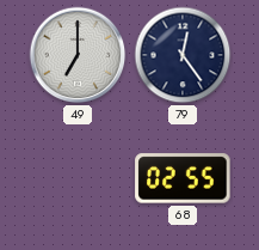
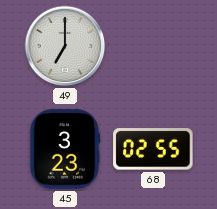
79: 12:24 -> none
45: none -> 3:23
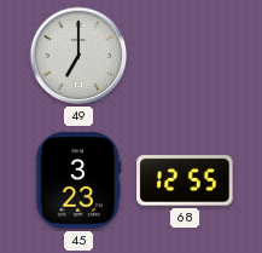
68: 02:55 -> 12:55
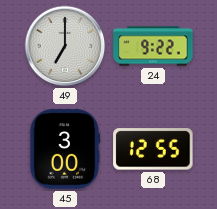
24: none -> 9:22
45: 3:23 -> 3:00
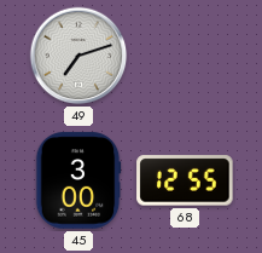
49: 7:00 -> 7:12
24: 9:22 -> none
